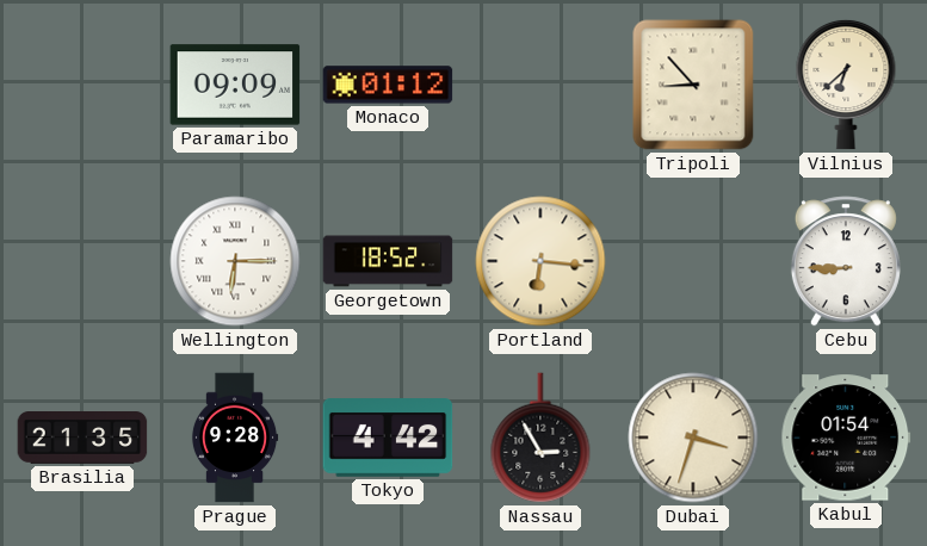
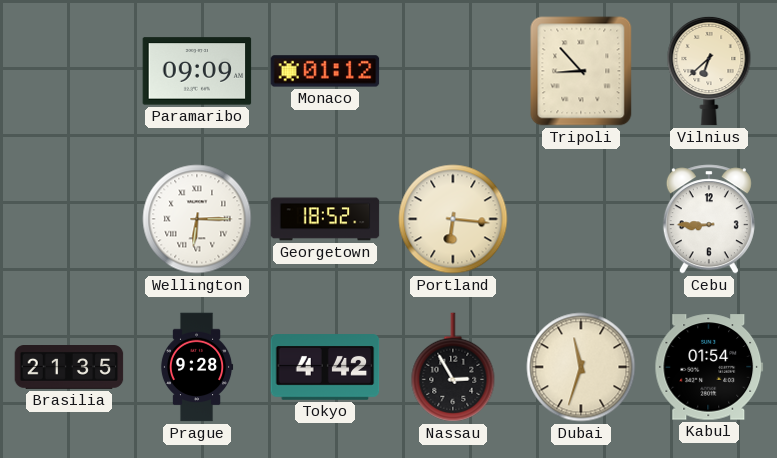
Dubai: 3:33 -> 11:33
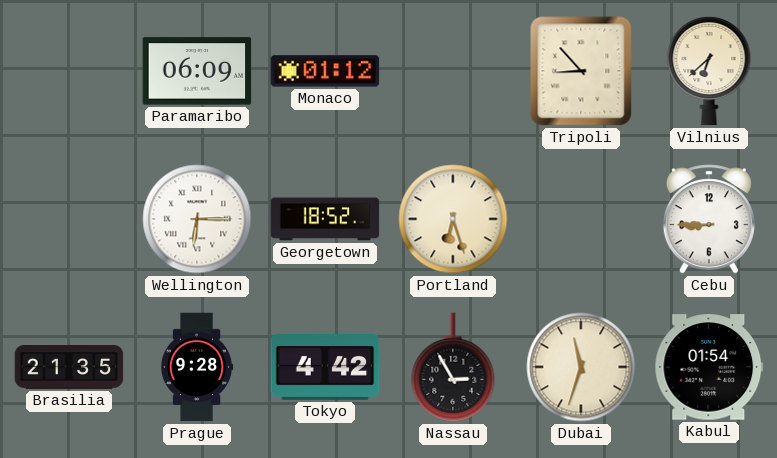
Paramaribo: 09:09 -> 06:09
Portland: 6:16 -> 6:27
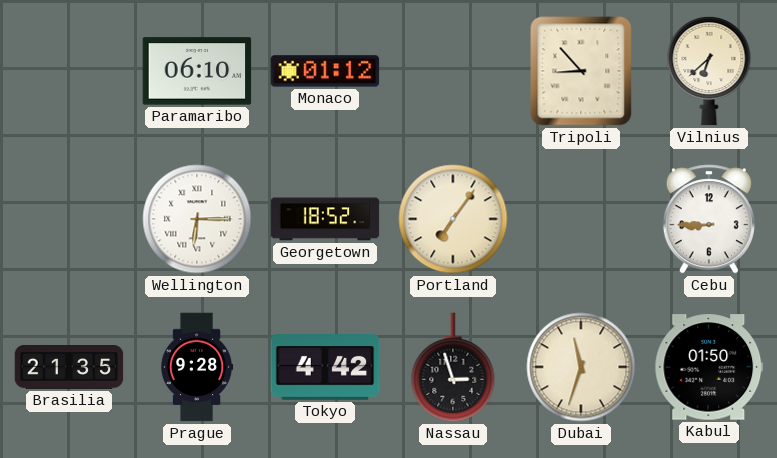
Paramaribo: 06:09 -> 06:10
Portland: 6:27 -> 7:06
Nassau: 2:55 -> 2:57
Kabul: 01:54 -> 01:50
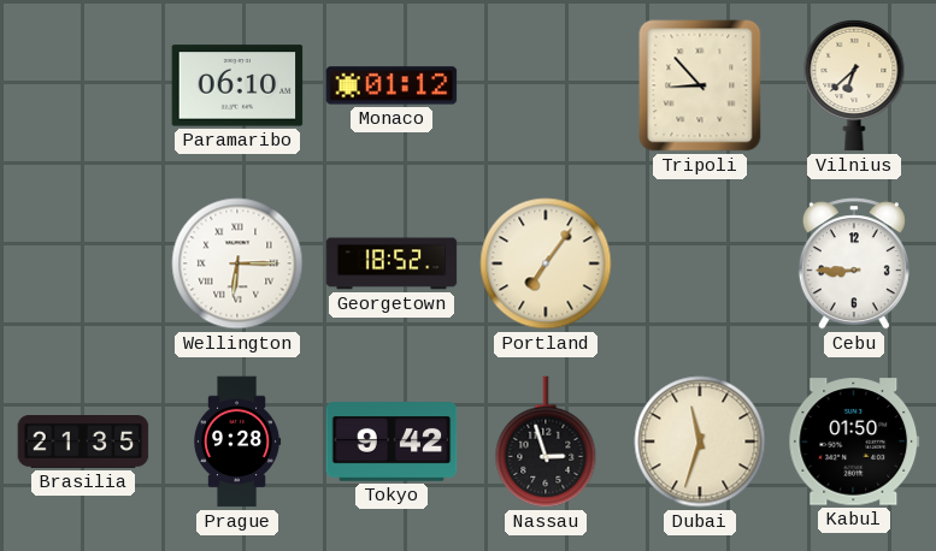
Tokyo: 4:42 -> 9:42
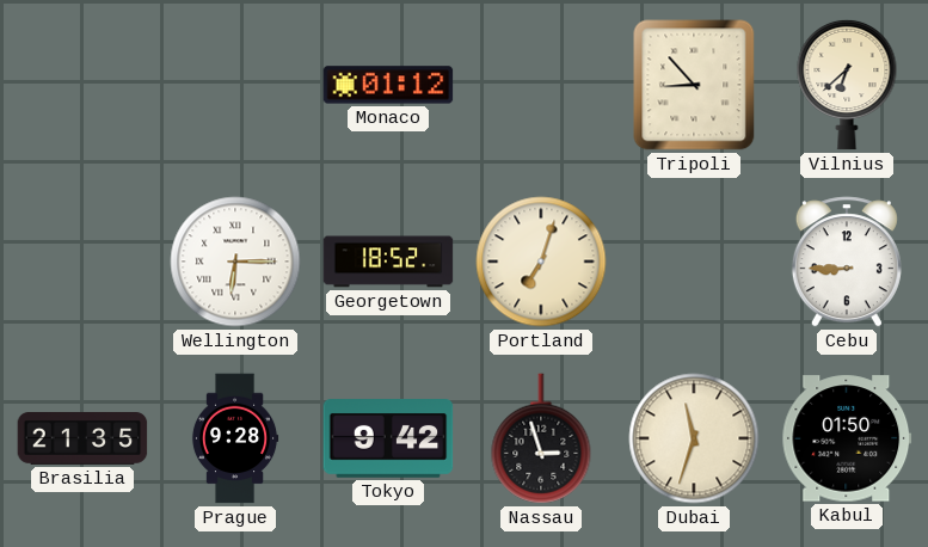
Paramaribo: 06:10 -> none
Portland: 7:06 -> 7:03
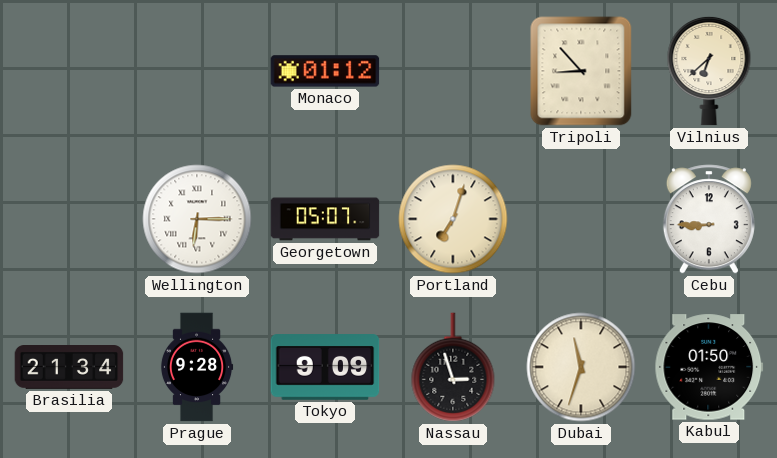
Georgetown: 18:52 -> 05:07
Brasilia: 21:35 -> 21:34
Tokyo: 9:42 -> 9:09
